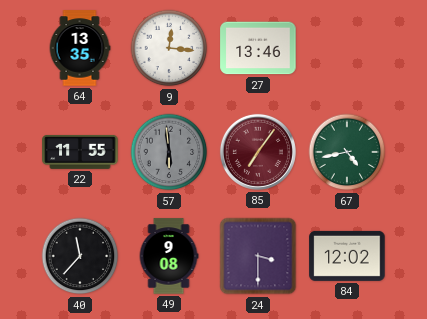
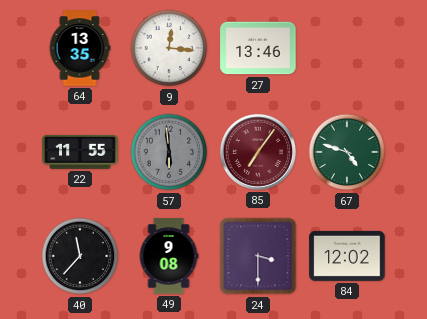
67: 4:43 -> 4:48
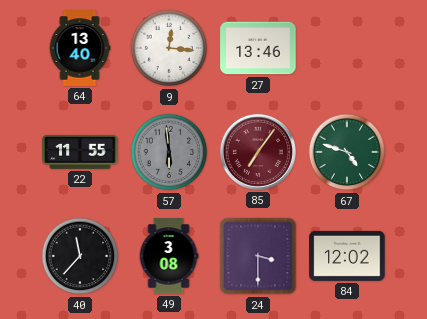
64: 13:35 -> 13:40
49: 9:08 -> 3:08
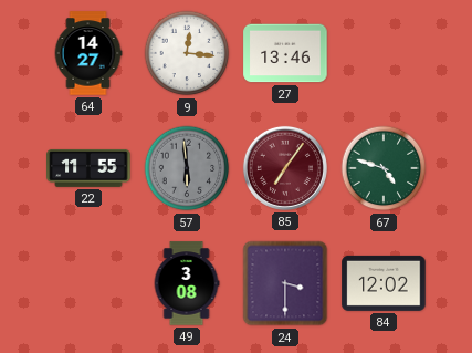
64: 13:40 -> 14:27
40: 11:37 -> none
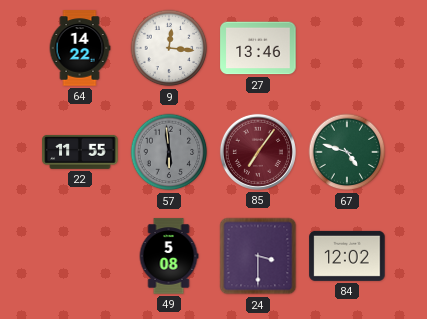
64: 14:27 -> 14:22
49: 3:08 -> 5:08
